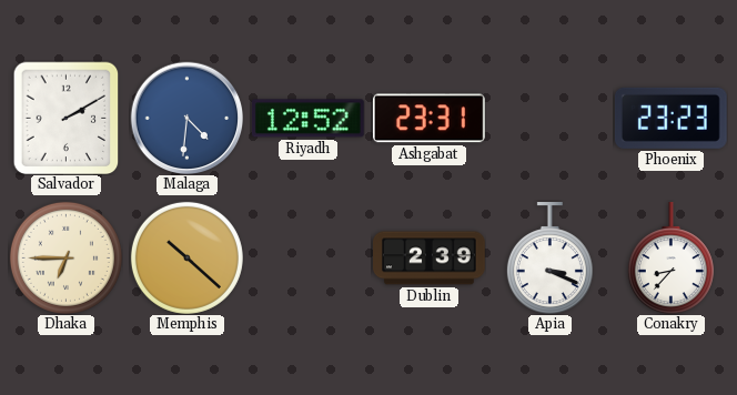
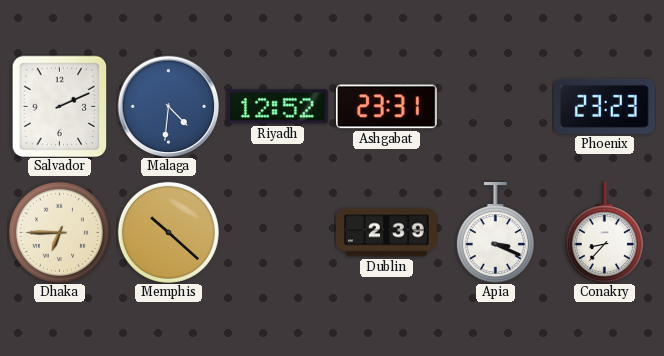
Salvador: 2:10 -> 2:11
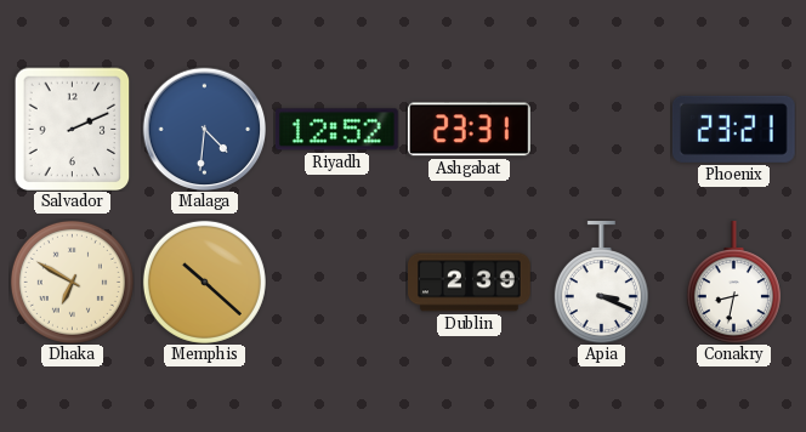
Phoenix: 23:23 -> 23:21
Dhaka: 6:45 -> 6:50
Conakry: 8:37 -> 8:32
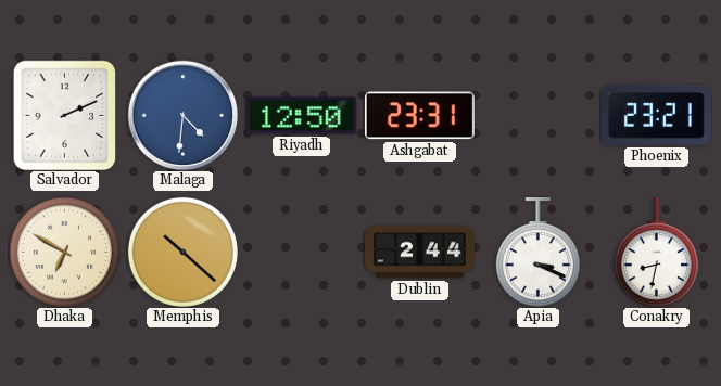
Riyadh: 12:52 -> 12:50
Dublin: 2:39 -> 2:44
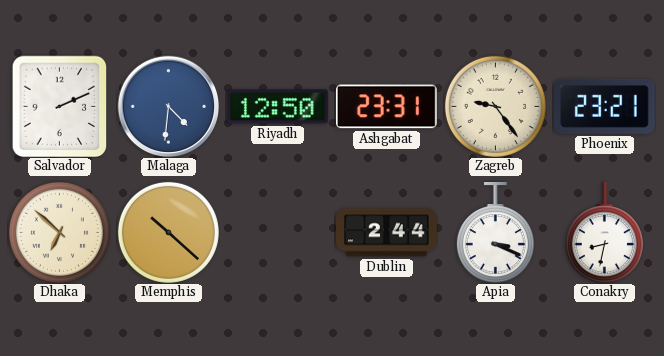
Zagreb: none -> 9:24
Dhaka: 6:50 -> 6:52
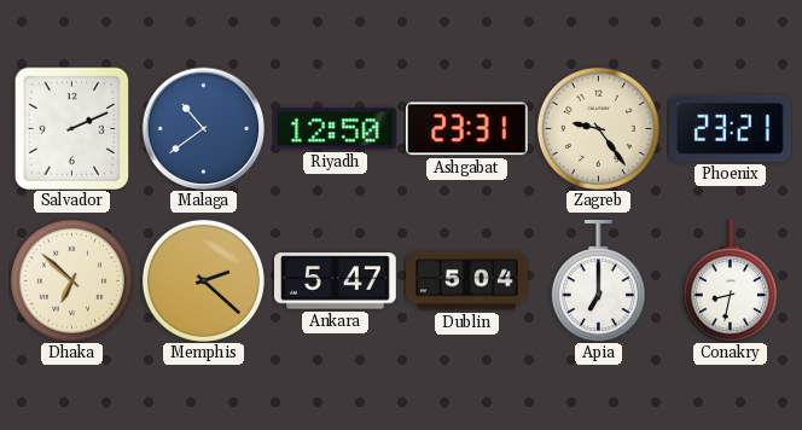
Malaga: 4:31 -> 10:39
Memphis: 10:22 -> 2:22
Ankara: none -> 5:47
Dublin: 2:44 -> 5:04
Apia: 3:19 -> 7:00
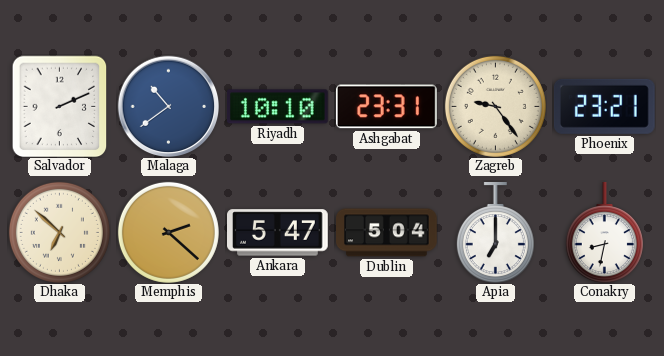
Riyadh: 12:50 -> 10:10
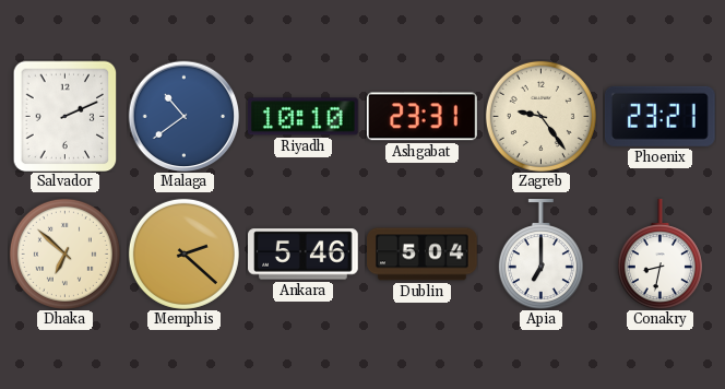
Ankara: 5:47 -> 5:46
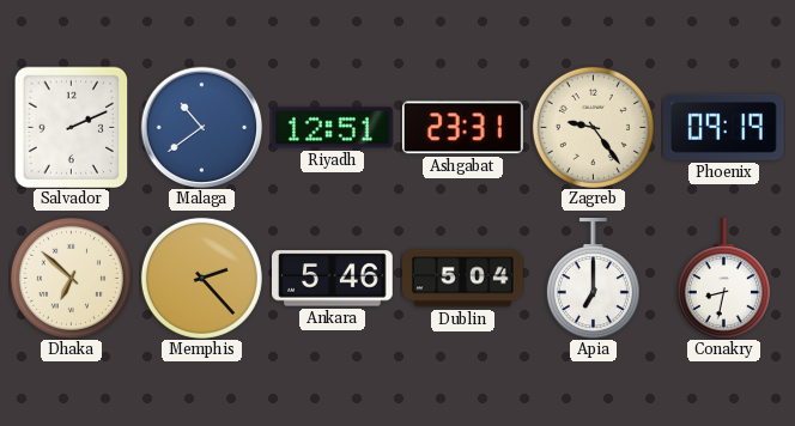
Riyadh: 10:10 -> 12:51
Phoenix: 23:21 -> 09:19
Memphis: 2:22 -> 2:23
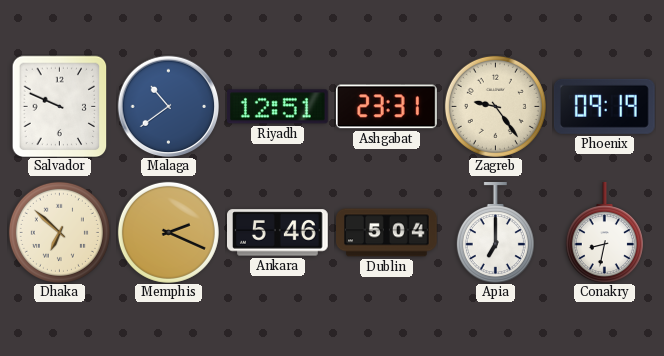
Salvador: 2:11 -> 9:49
Memphis: 2:23 -> 2:19
